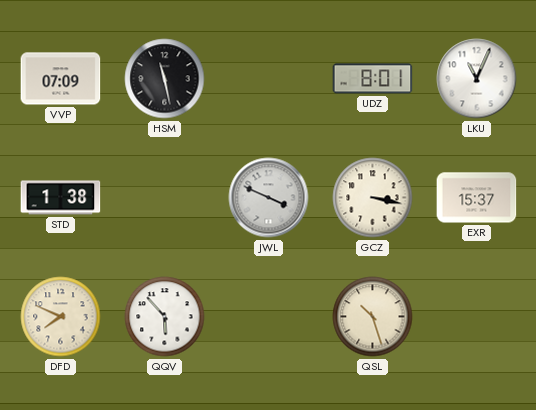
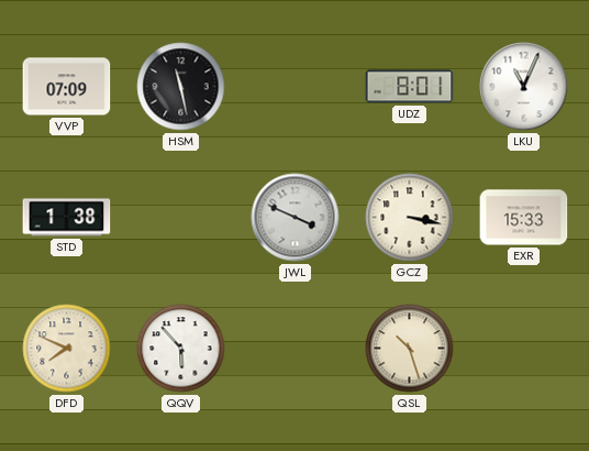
EXR: 15:37 -> 15:33
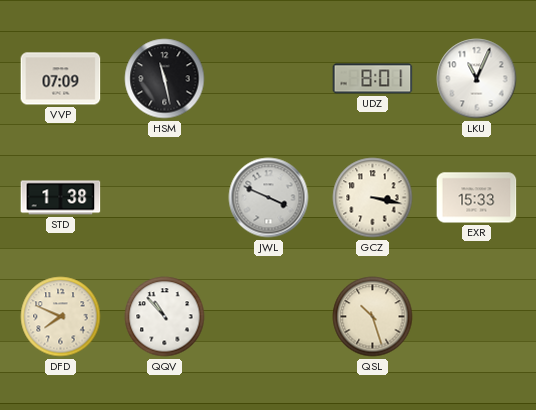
QQV: 5:53 -> 10:53
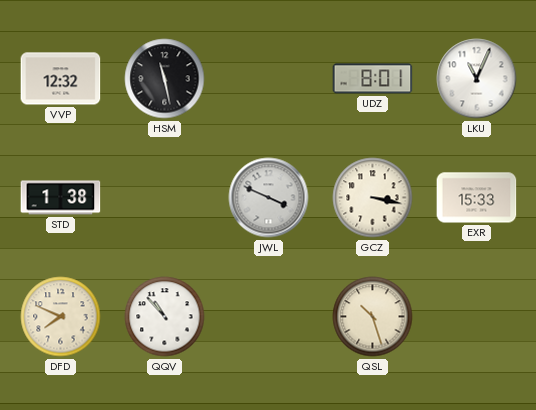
VVP: 07:09 -> 12:32
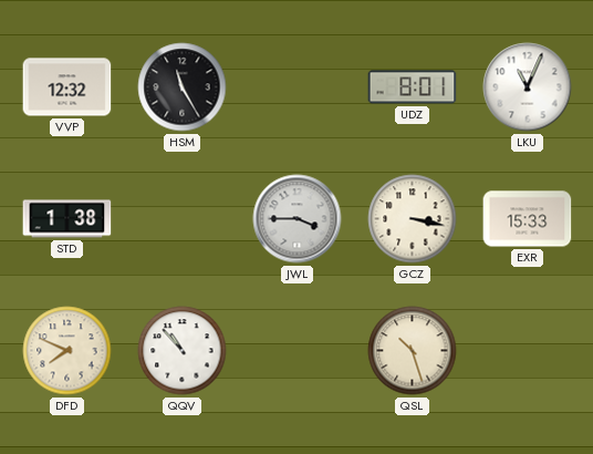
HSM: 11:28 -> 11:25
JWL: 3:49 -> 3:45
